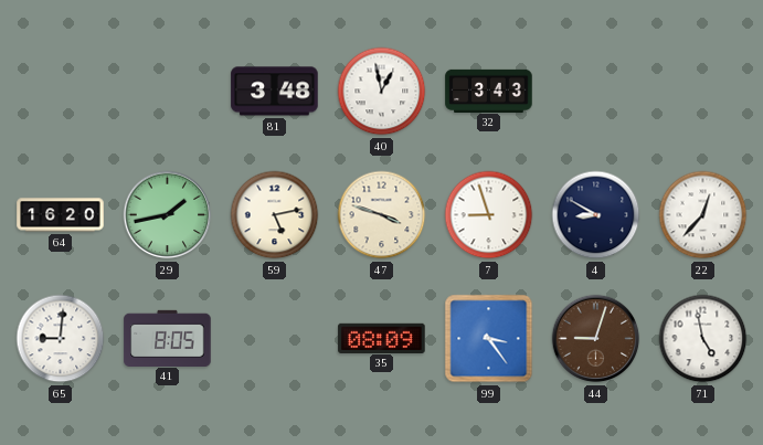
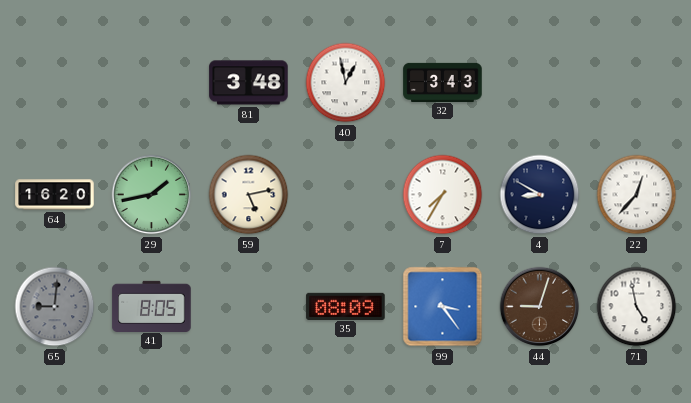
47: 3:48 -> none
7: 8:57 -> 7:35
65 dial: white -> grey
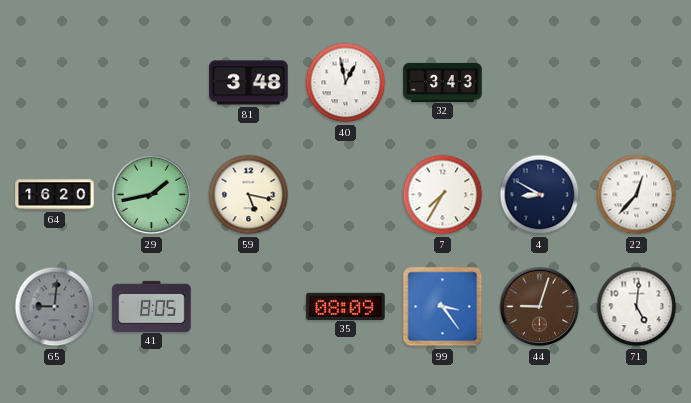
59: 5:13 -> 5:17
71: 4:58 -> 5:01
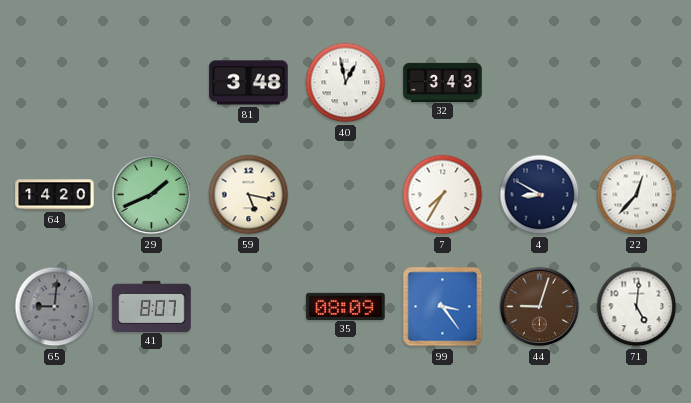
64: 16:20 -> 14:20
29: 1:43 -> 1:41
41: 8:05 -> 8:07
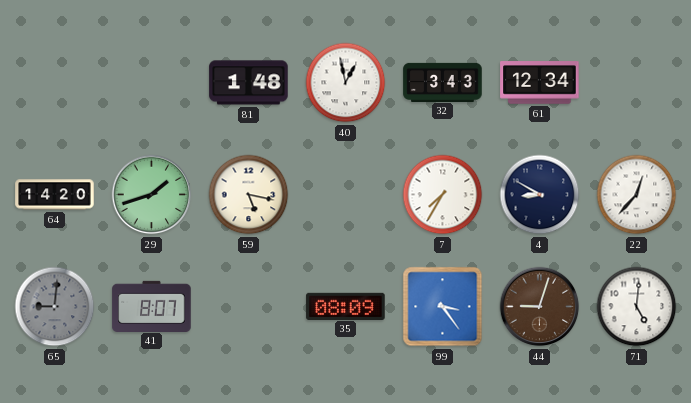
81: 3:48 -> 1:48
61: none -> 12:34
29: 1:41 -> 1:42
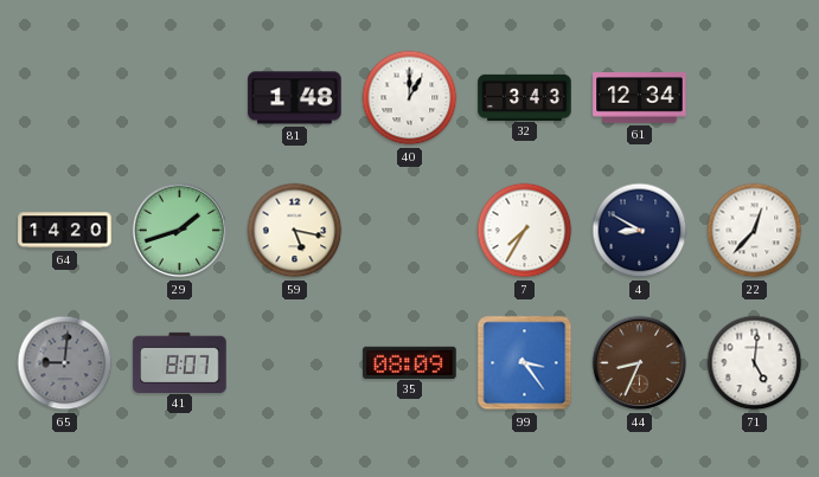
40: 12:58 -> 1:00
44: 9:03 -> 8:34
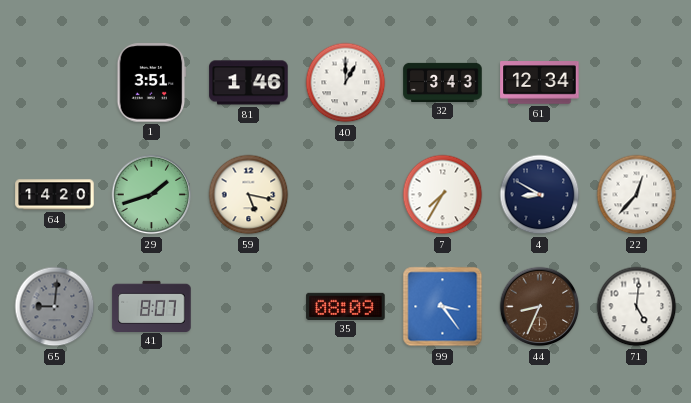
1: none -> 3:51
81: 1:48 -> 1:46
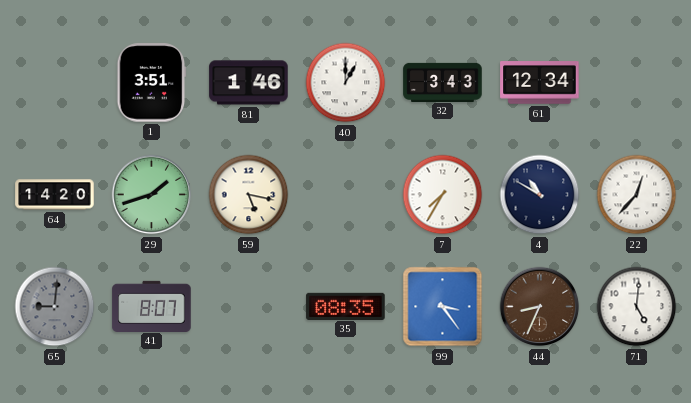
4: 8:50 -> 10:50
35: 08:09 -> 08:35
